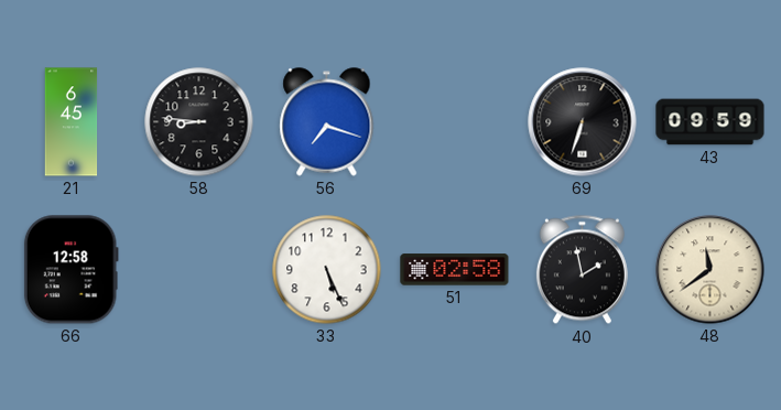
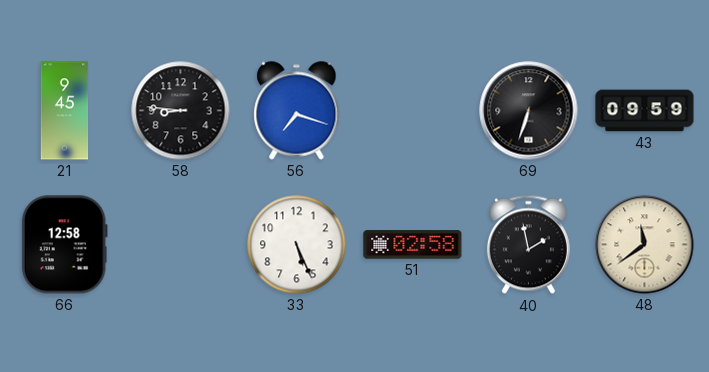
21: 6:45 -> 9:45
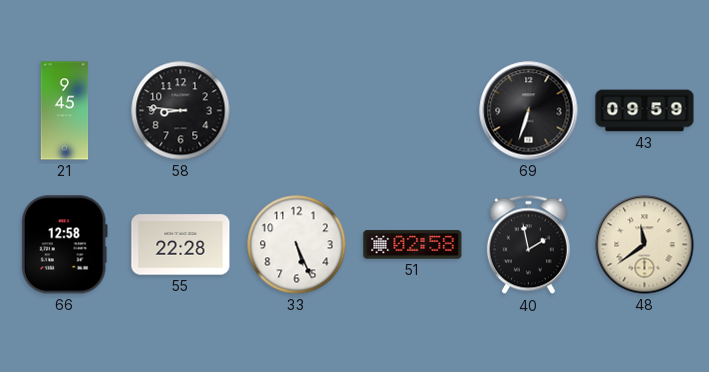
56: 7:18 -> none
55: none -> 22:28
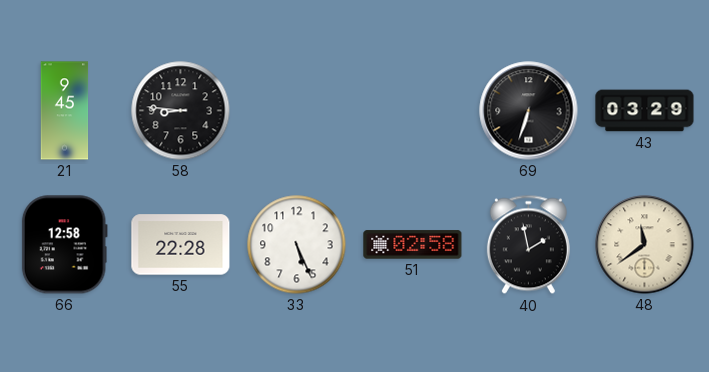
43: 09:59 -> 03:29
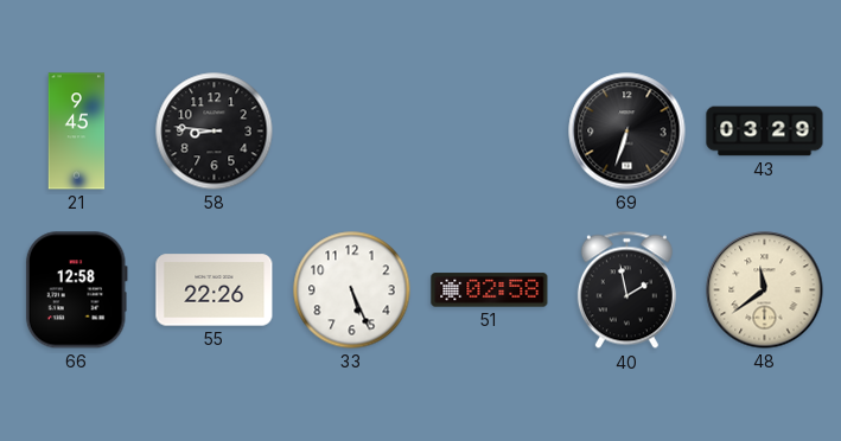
55: 22:28 -> 22:26
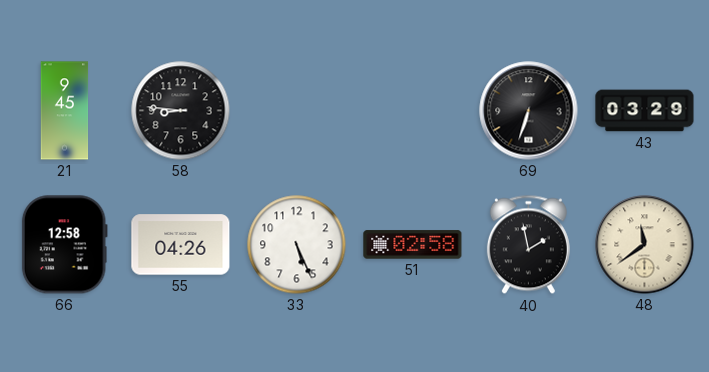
55: 22:26 -> 04:26
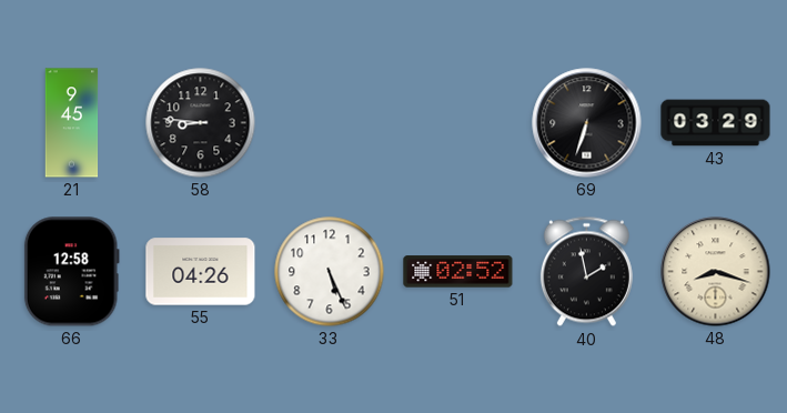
51: 02:58 -> 02:52
48: 11:39 -> 8:18
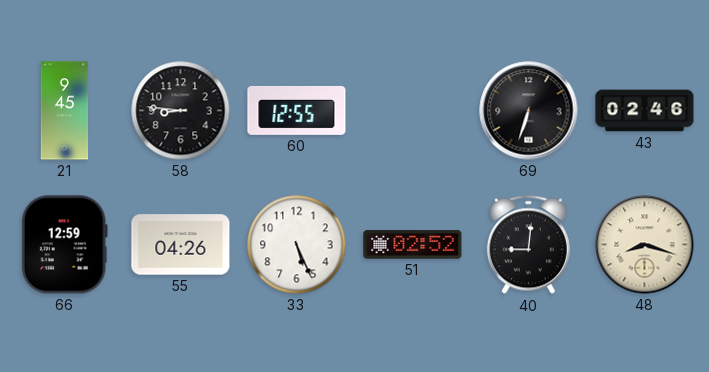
60: none -> 12:55
43: 03:29 -> 02:46
66: 12:58 -> 12:59
40: 1:58 -> 9:01
